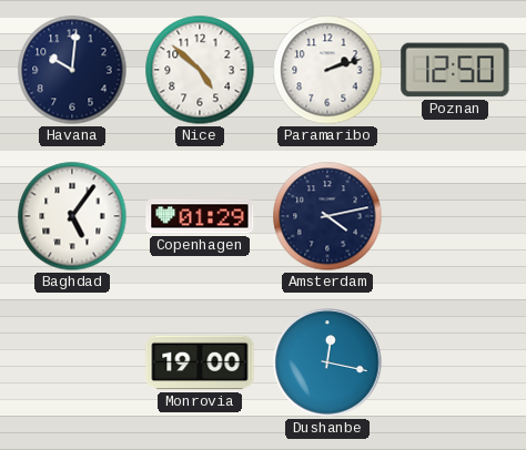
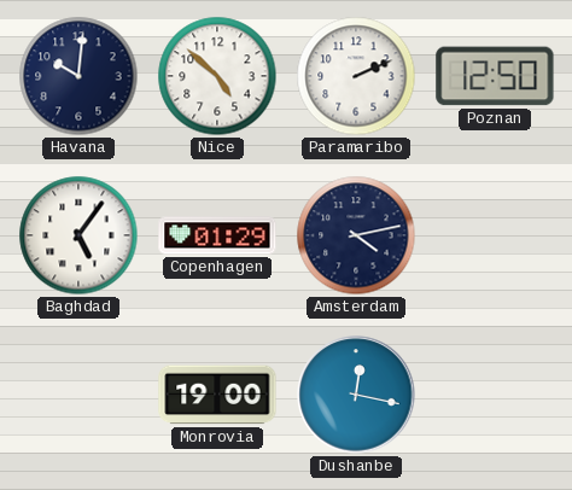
Paramaribo: 2:12 -> 2:11
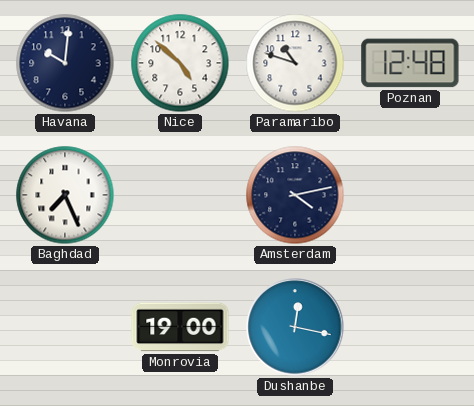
Paramaribo: 2:11 -> 10:48
Poznan: 12:50 -> 12:48
Baghdad: 5:06 -> 7:26
Copenhagen: 01:29 -> none
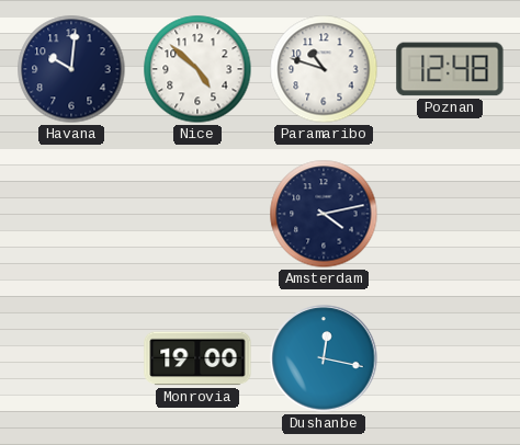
Baghdad: 7:26 -> none
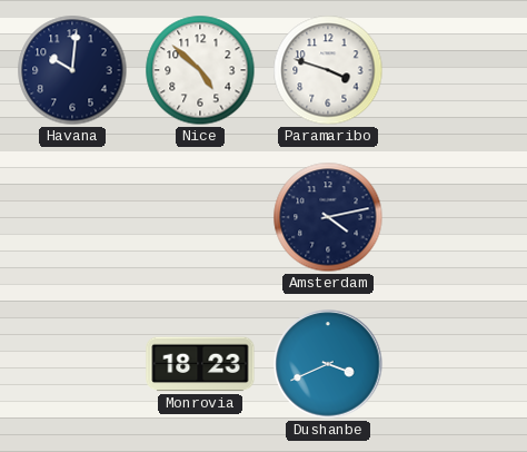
Paramaribo: 10:48 -> 3:48
Poznan: 12:48 -> none
Monrovia: 19:00 -> 18:23
Dushanbe: 12:17 -> 3:41
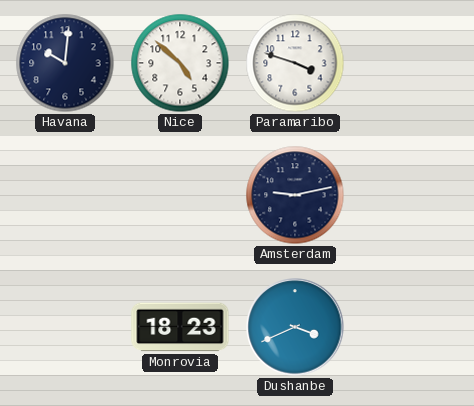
Amsterdam: 4:13 -> 9:13
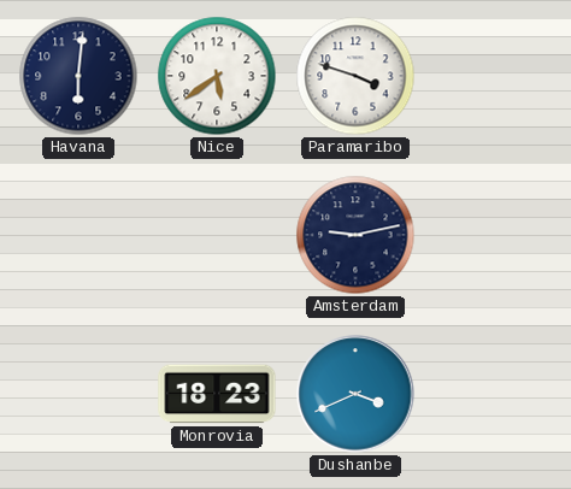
Havana: 10:01 -> 6:01
Nice: 4:52 -> 5:39
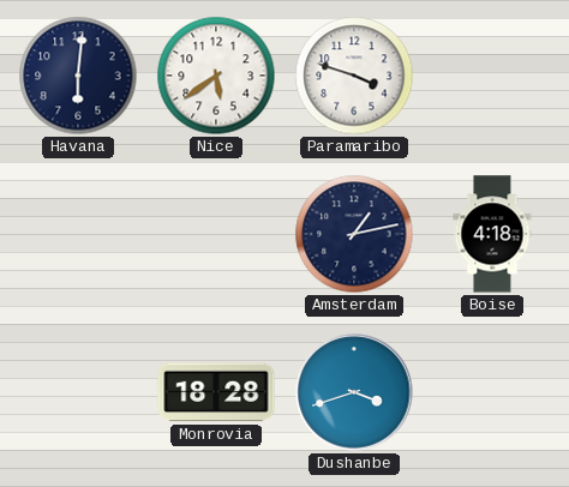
Amsterdam: 9:13 -> 1:13
Boise: none -> 4:18
Monrovia: 18:23 -> 18:28
Dushanbe: 3:41 -> 3:42
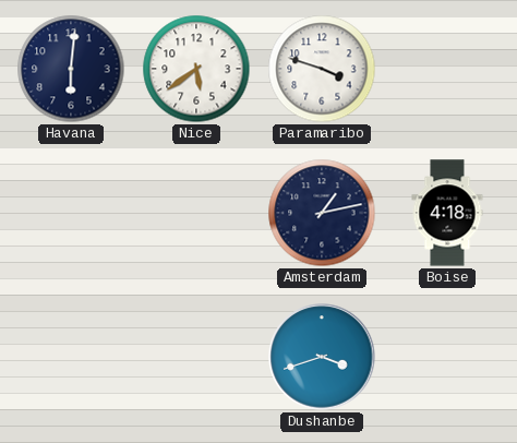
Monrovia: 18:28 -> none
